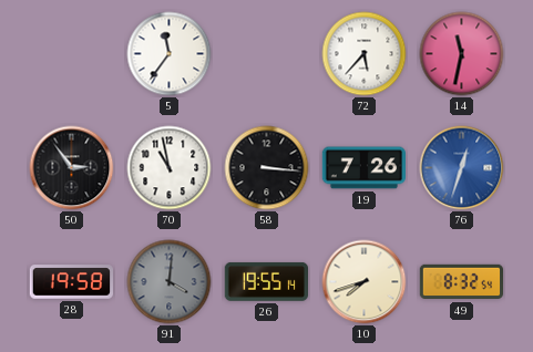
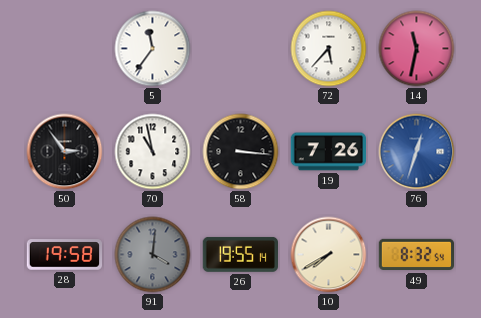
10: 7:42 -> 7:40
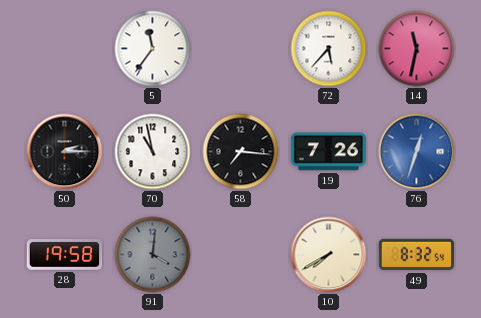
50: 2:54 -> 2:15
58: 3:16 -> 7:16
26: 19:55 -> none
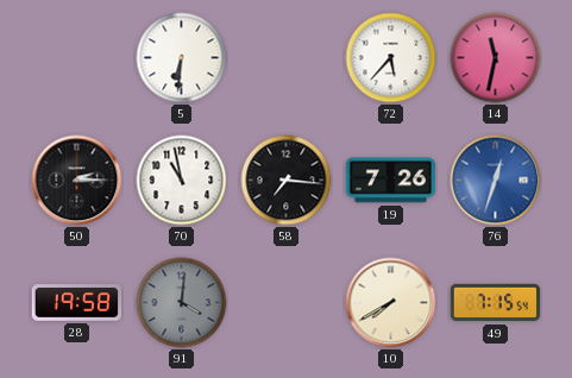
5: 11:36 -> 6:31
49: 8:32 -> 7:15
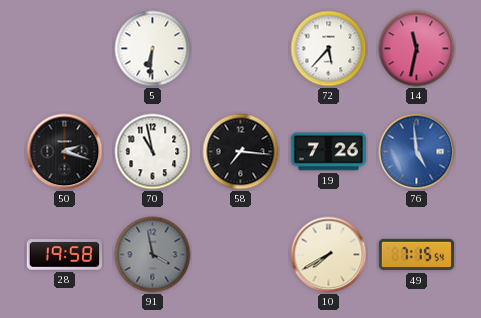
50: 2:15 -> 2:18
76: 12:33 -> 4:59
91: 4:01 -> 3:58
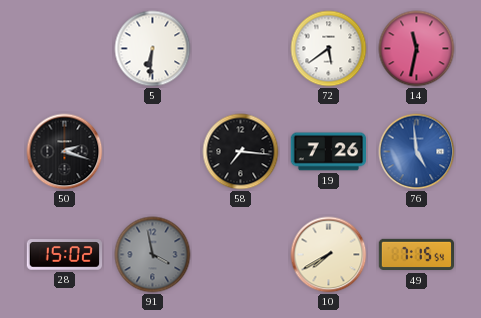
72: 5:37 -> 5:39
70: 10:58 -> none
28: 19:58 -> 15:02
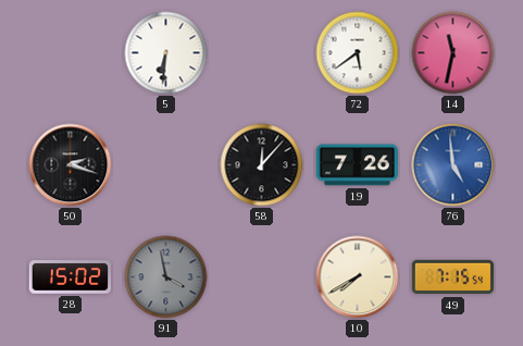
58: 7:16 -> 12:07
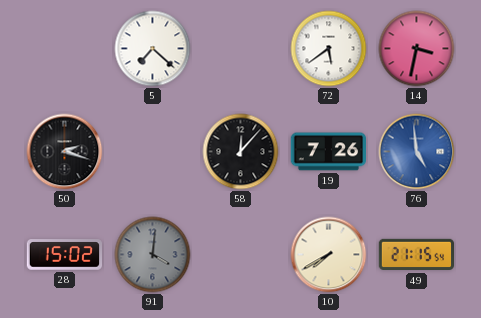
5: 6:31 -> 7:22
14: 11:32 -> 3:32
91: 3:58 -> 4:01
49: 7:15 -> 21:15
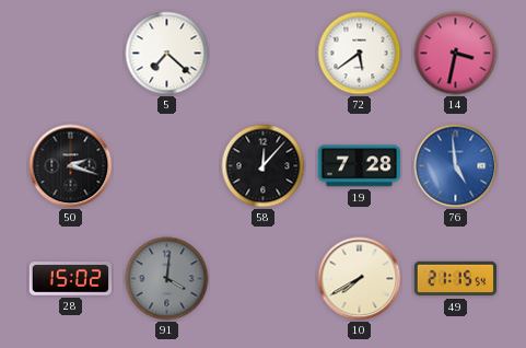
19: 7:26 -> 7:28
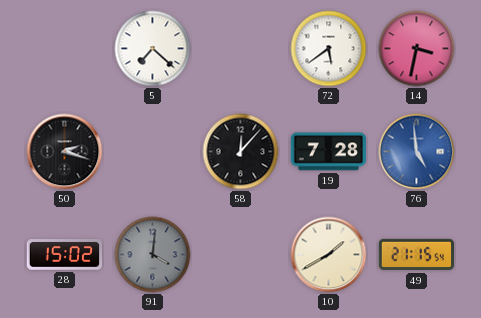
10: 7:40 -> 1:40
